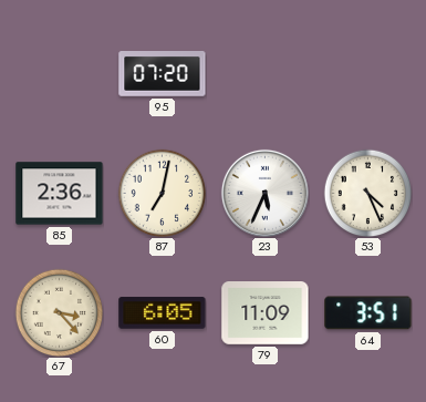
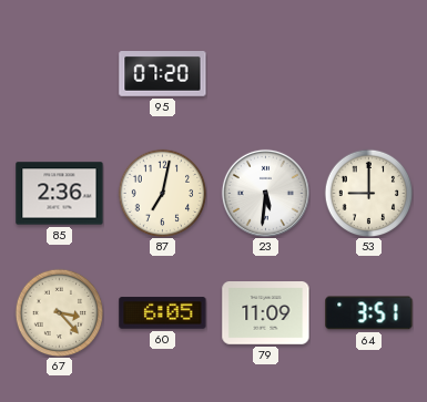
23: 5:34 -> 5:31
53: 4:26 -> 9:00
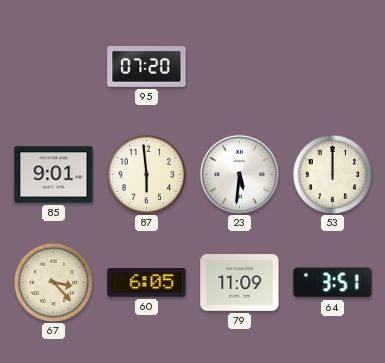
85: 2:36 -> 9:01
87: 7:02 -> 5:59
53: 9:00 -> 12:00
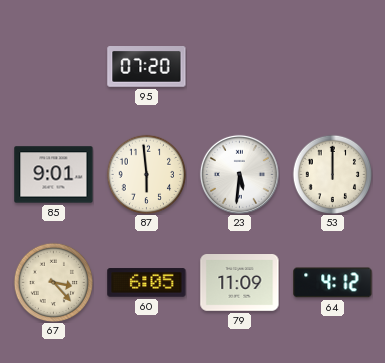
64: 3:51 -> 4:12
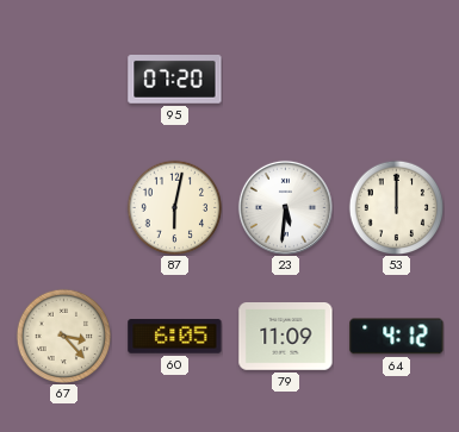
85: 9:01 -> none
87: 5:59 -> 6:02
